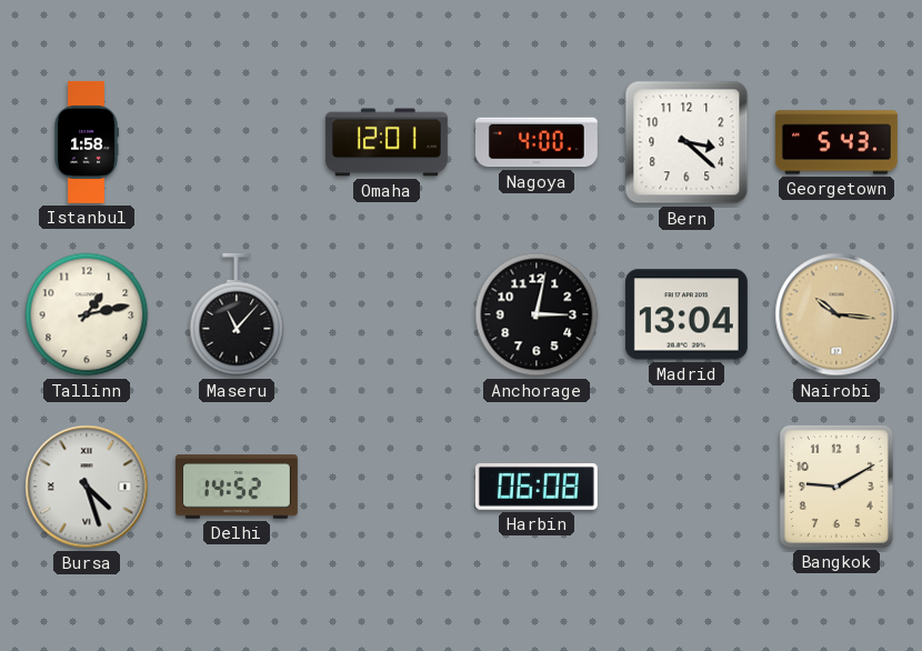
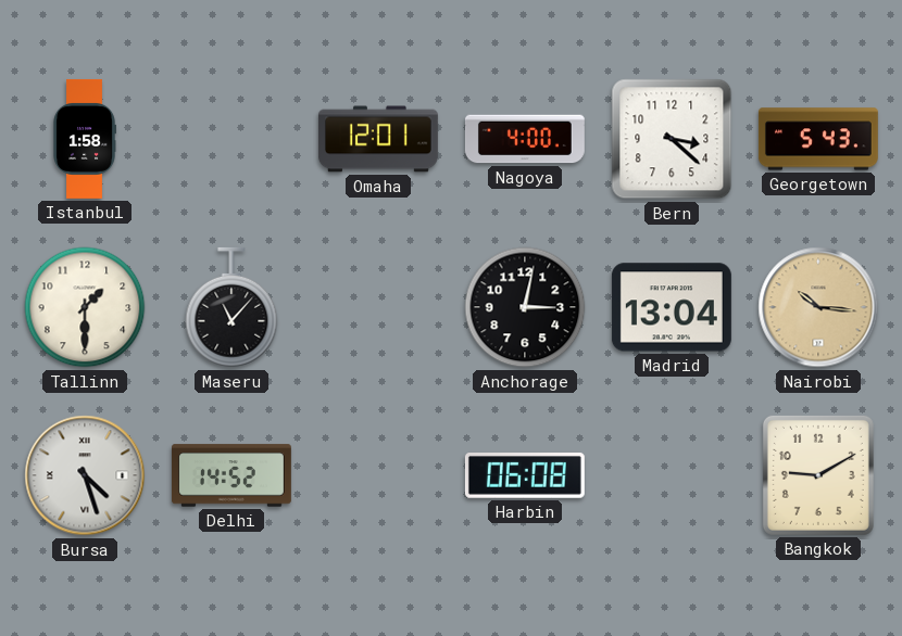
Tallinn: 1:13 -> 1:30
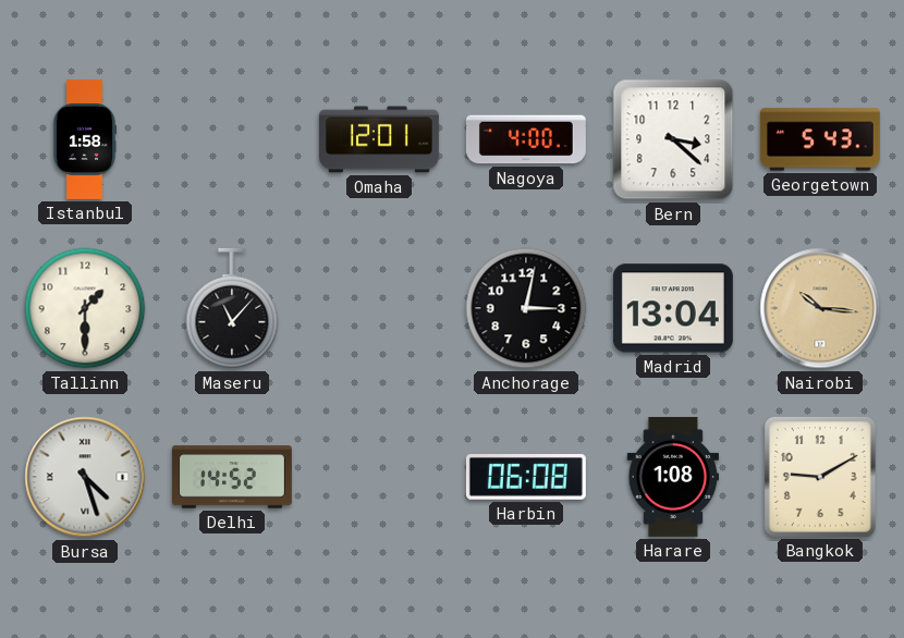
Harare: none -> 1:08
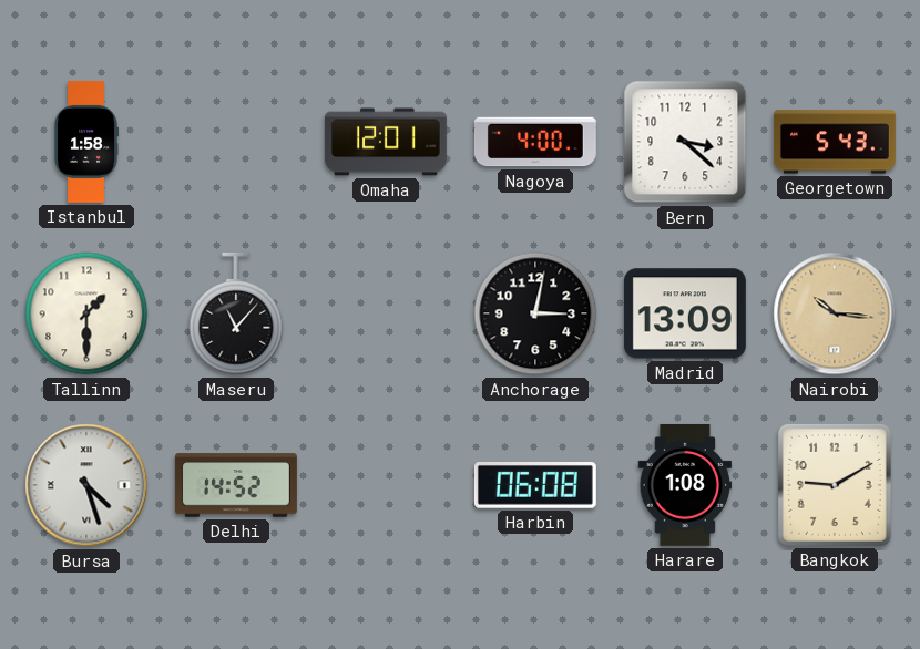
Madrid: 13:04 -> 13:09
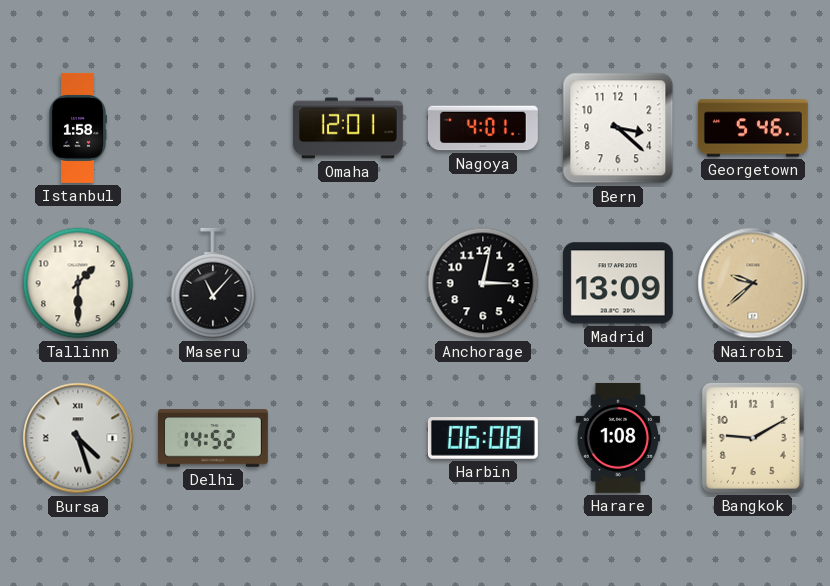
Nagoya: 4:00 -> 4:01
Georgetown: 5:43 -> 5:46
Nairobi: 10:16 -> 9:38
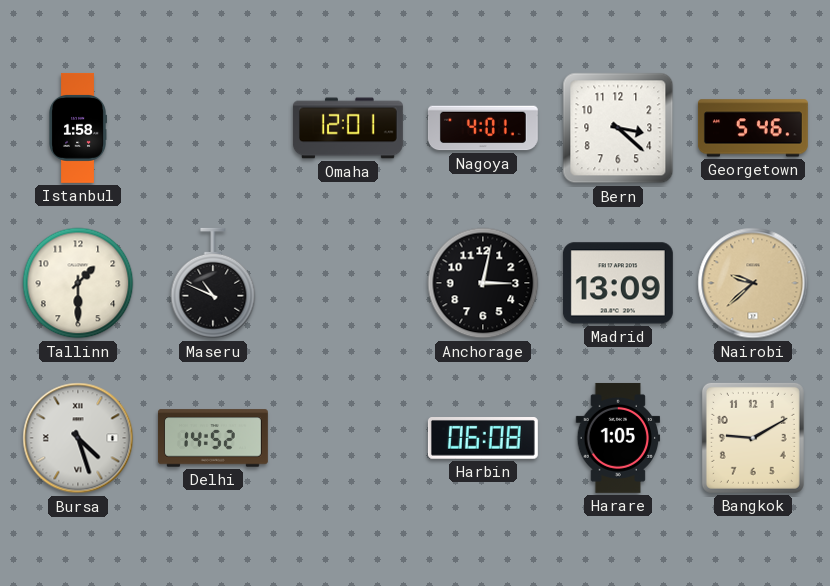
Maseru: 11:07 -> 10:49
Harare: 1:08 -> 1:05
